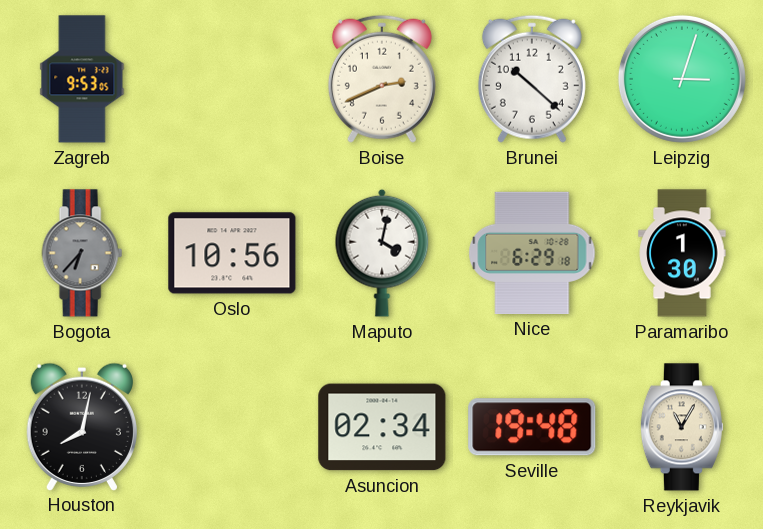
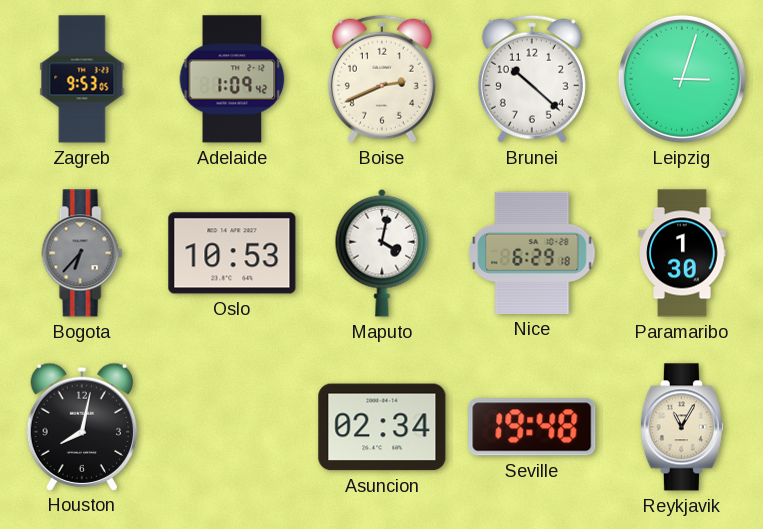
Adelaide: none -> 1:09
Oslo: 10:56 -> 10:53
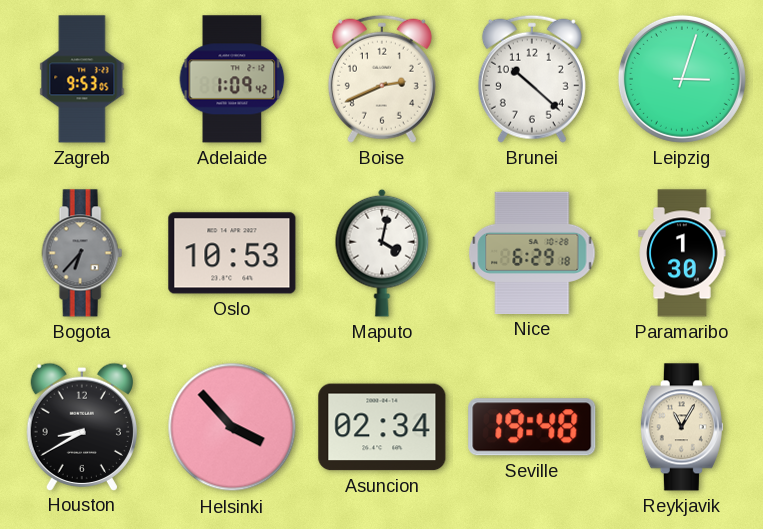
Houston: 8:02 -> 8:40
Helsinki: none -> 3:53
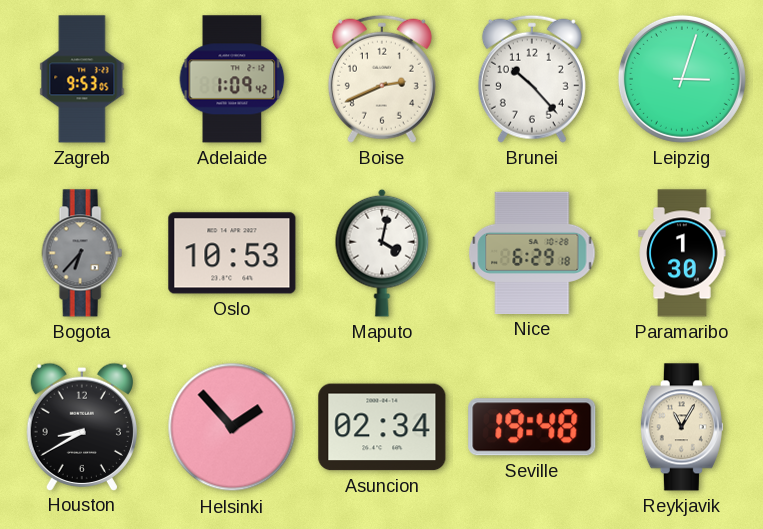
Brunei: 10:22 -> 10:23
Helsinki: 3:53 -> 1:53
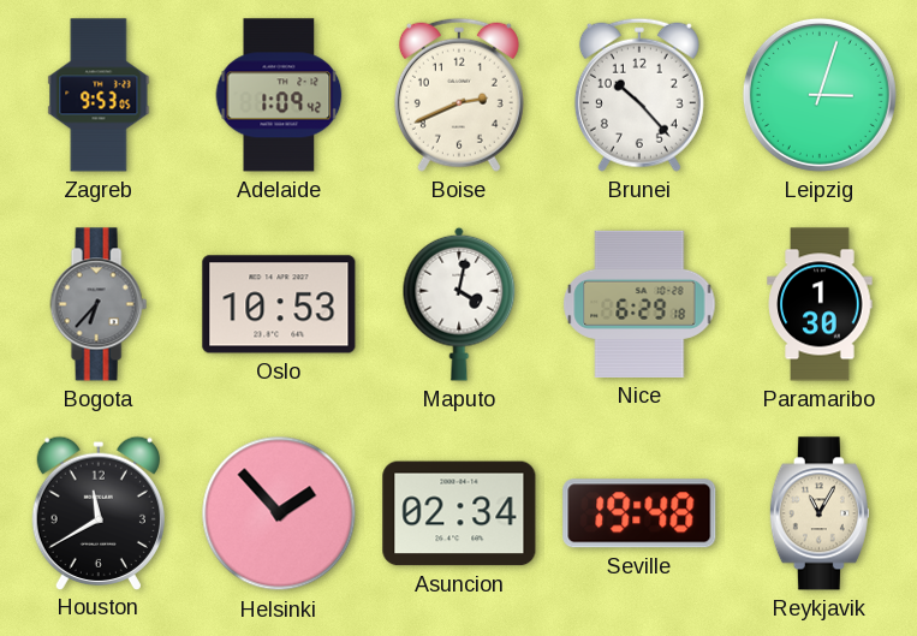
Houston: 8:40 -> 11:40
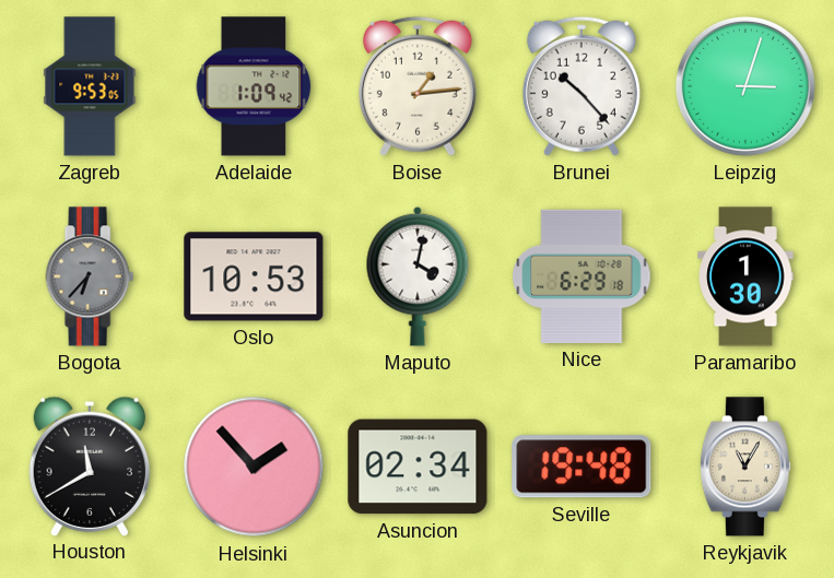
Boise: 2:41 -> 1:14
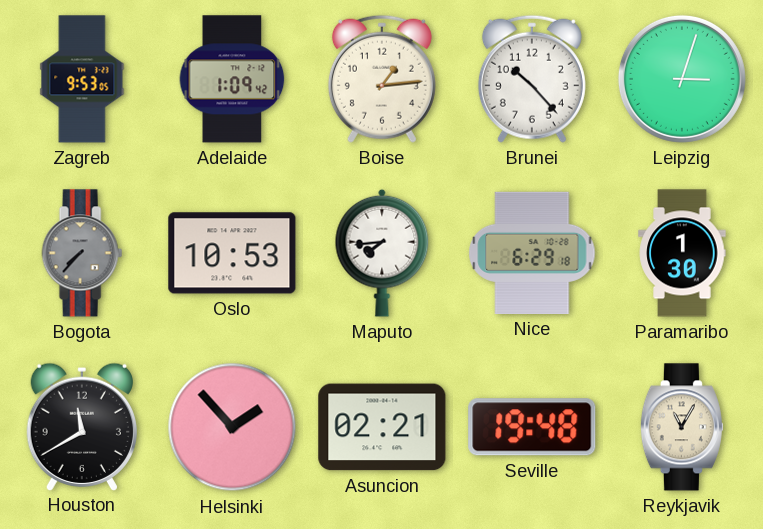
Bogota: 6:37 -> 7:37
Maputo: 4:02 -> 7:44
Asuncion: 02:34 -> 02:21
